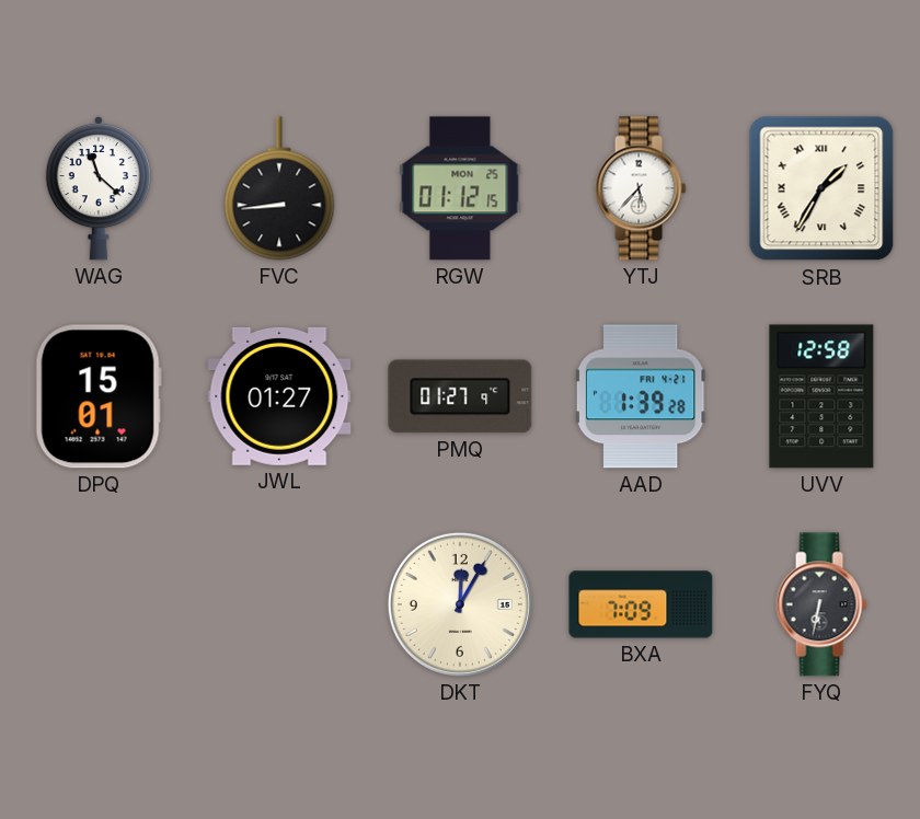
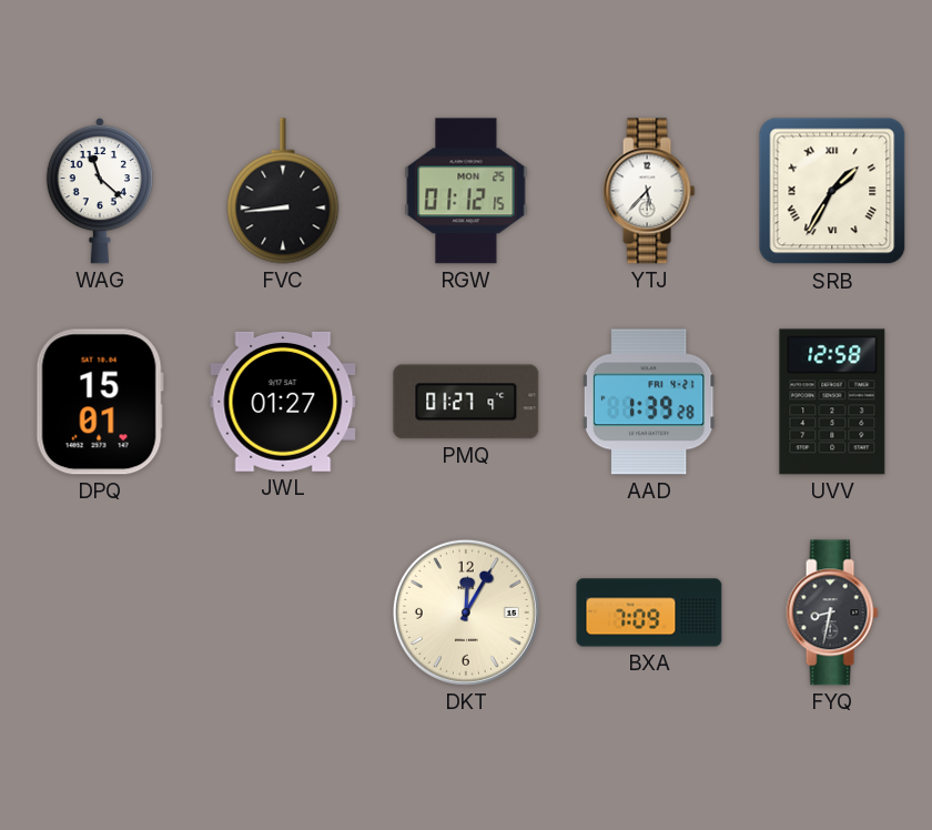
FYQ: 6:32 -> 8:32
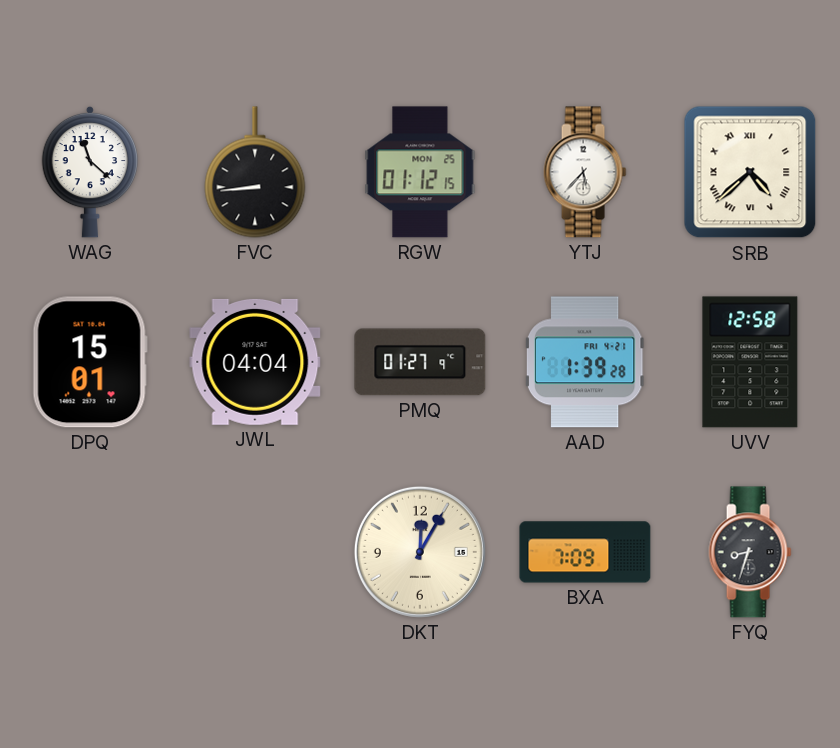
SRB: 1:35 -> 4:38
JWL: 01:27 -> 04:04
FYQ: 8:32 -> 8:33
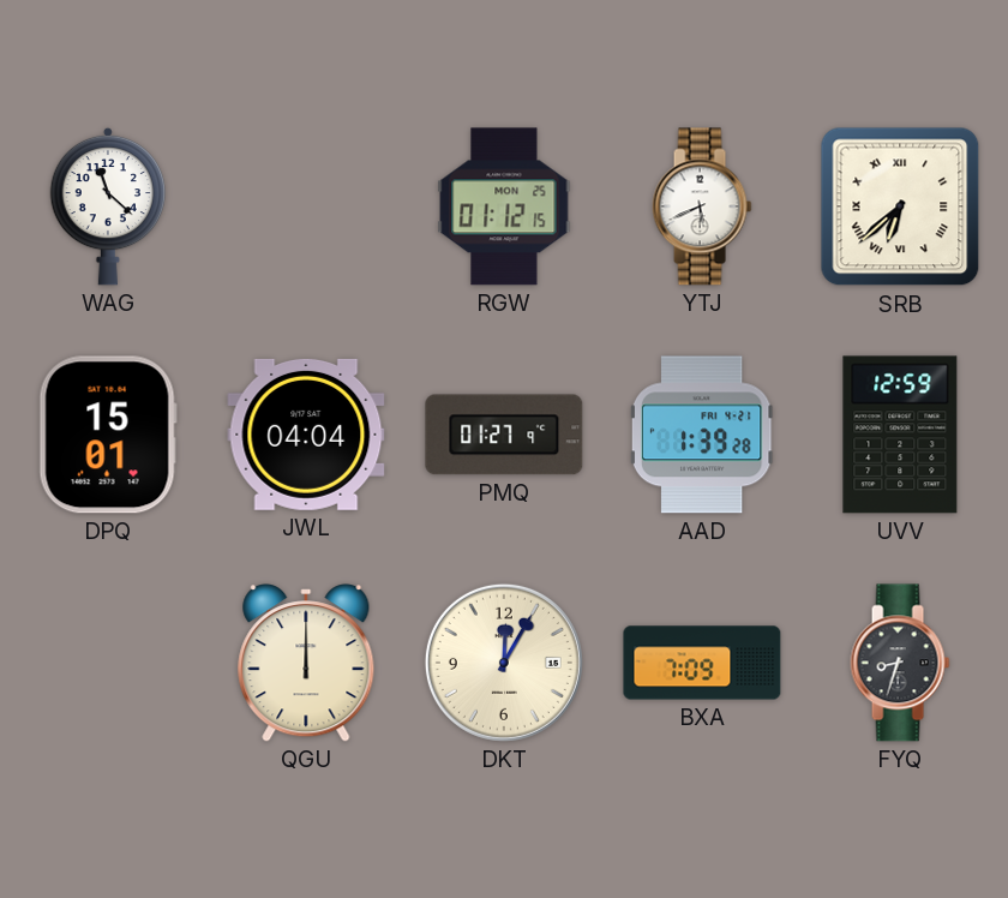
FVC: 8:44 -> none
YTJ: 5:37 -> 5:41
SRB: 4:38 -> 6:38
UVV: 12:58 -> 12:59
QGU: none -> 12:00
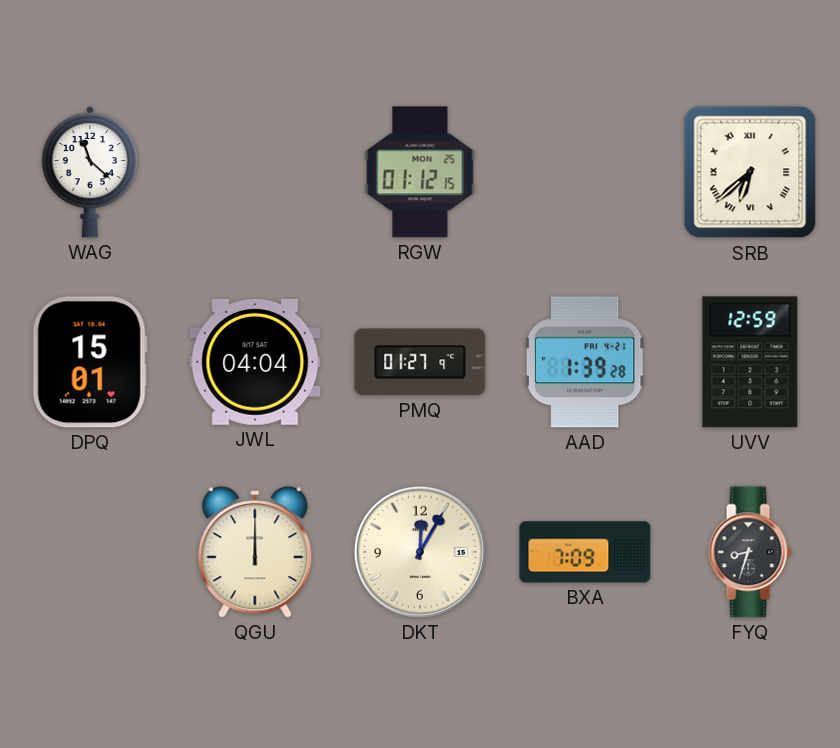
YTJ: 5:41 -> none
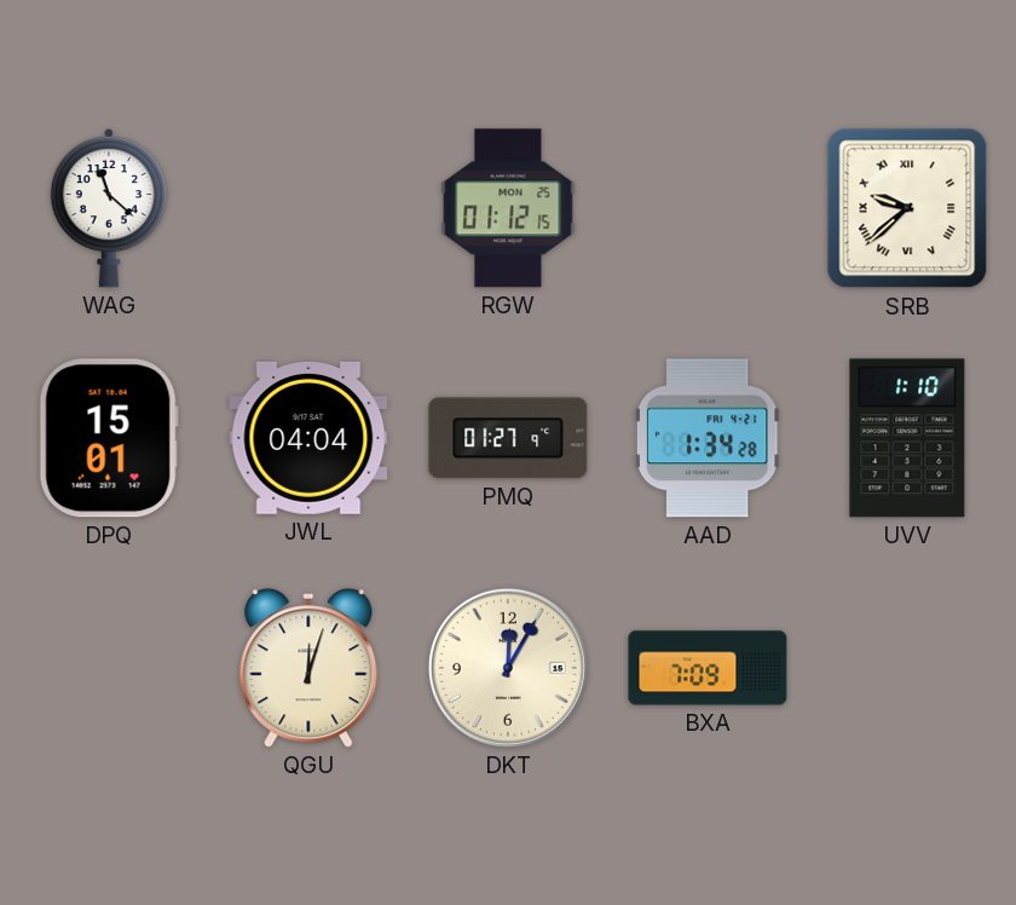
SRB: 6:38 -> 9:38
AAD: 1:39 -> 1:34
UVV: 12:59 -> 1:10
QGU: 12:00 -> 12:03
FYQ: 8:33 -> none
